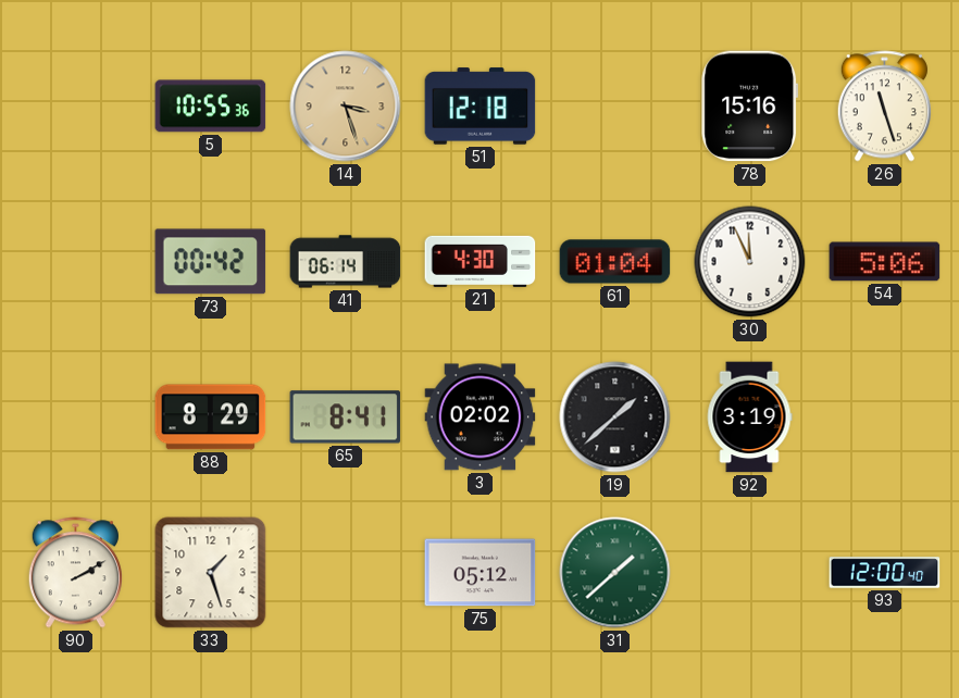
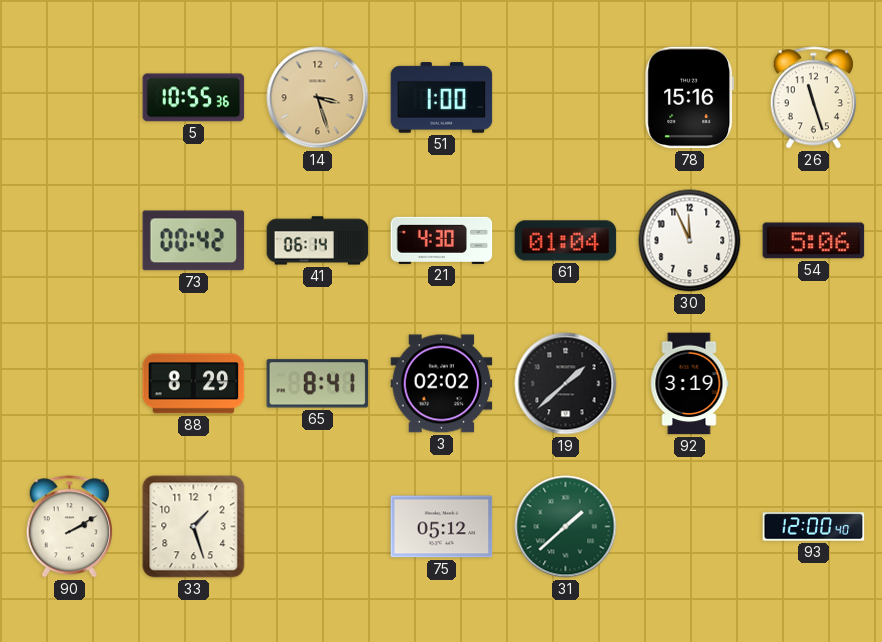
51: 12:18 -> 1:00
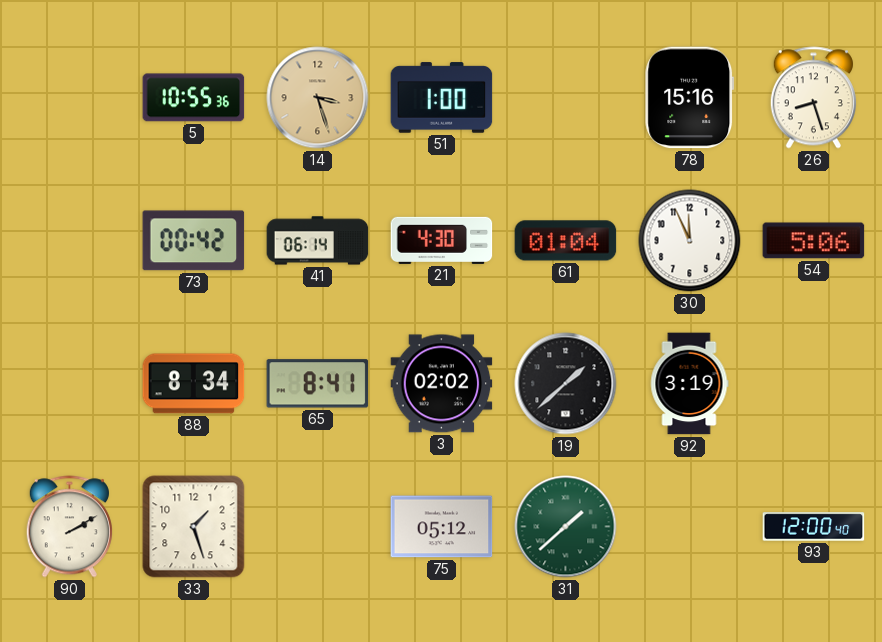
26: 11:27 -> 8:27
88: 8:29 -> 8:34
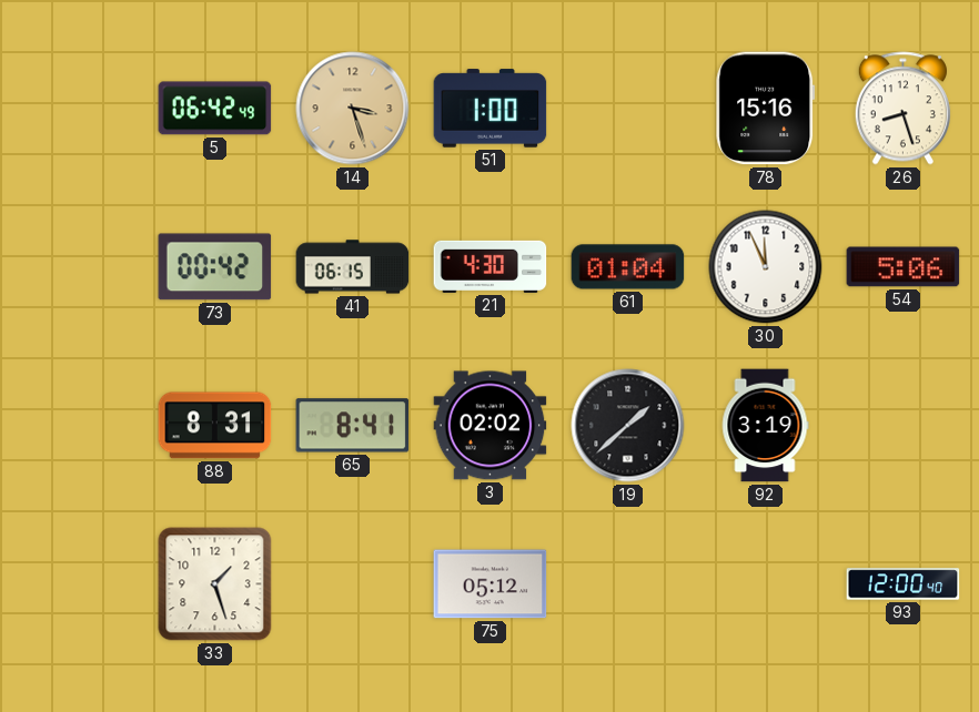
5: 10:55 -> 06:42
41: 06:14 -> 06:15
88: 8:34 -> 8:31
90: 2:10 -> none
31: 1:38 -> none
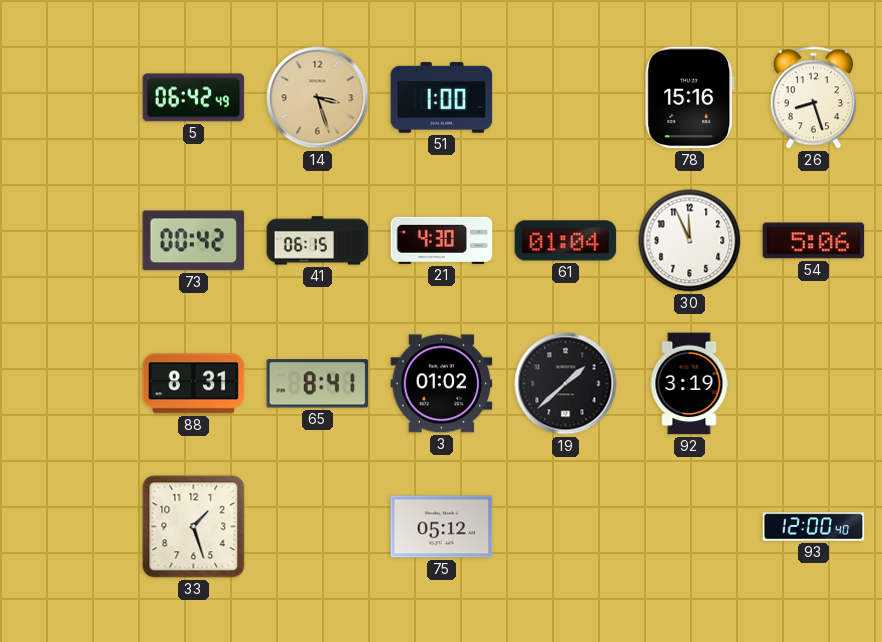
3: 02:02 -> 01:02
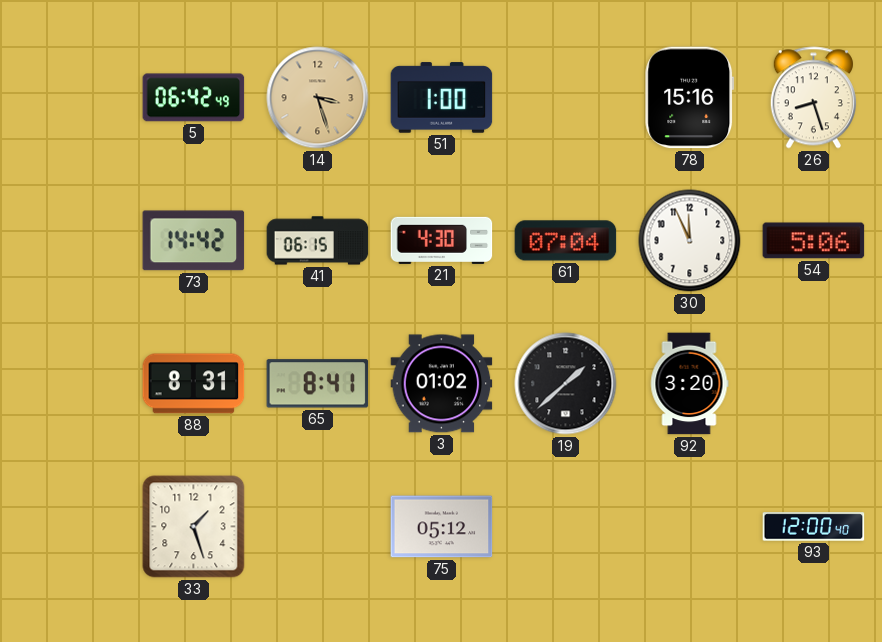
73: 00:42 -> 14:42
61: 01:04 -> 07:04
92: 3:19 -> 3:20
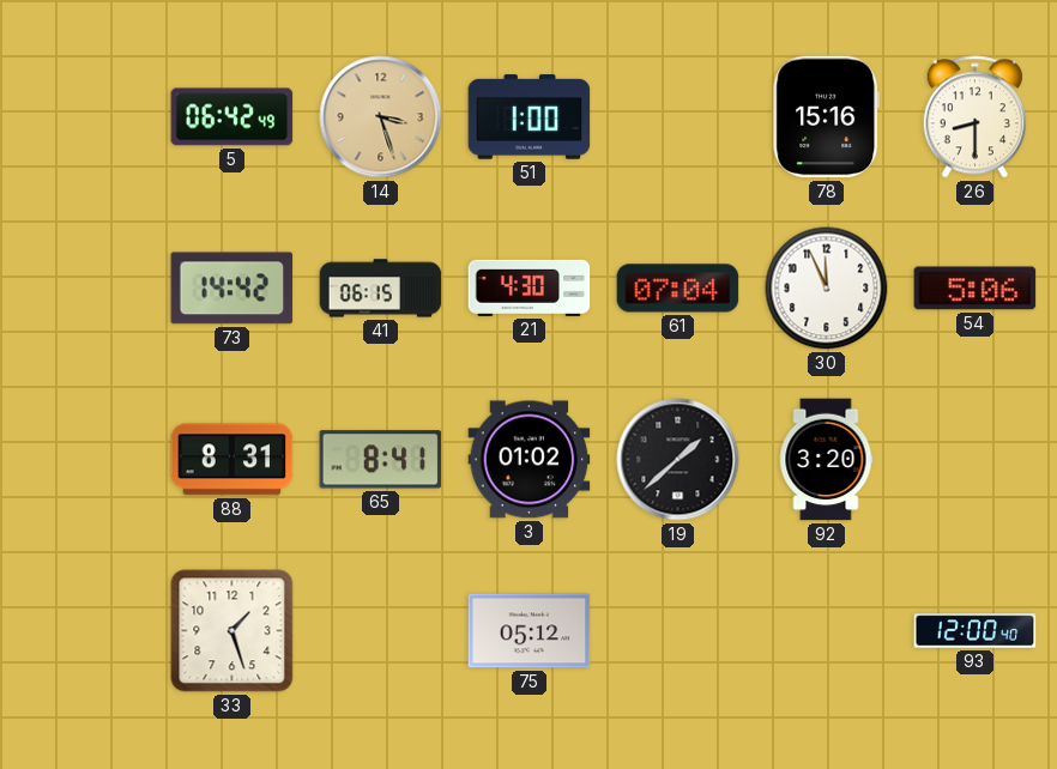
26: 8:27 -> 8:30
